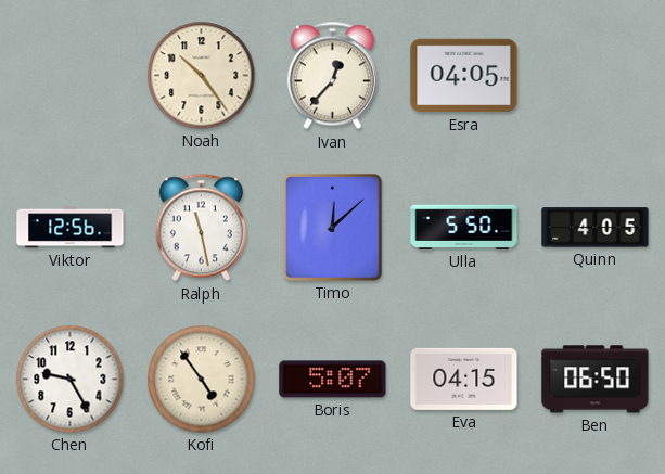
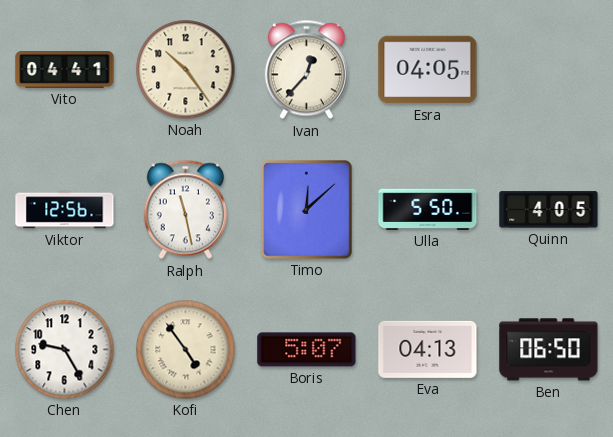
Vito: none -> 04:41
Eva: 04:15 -> 04:13
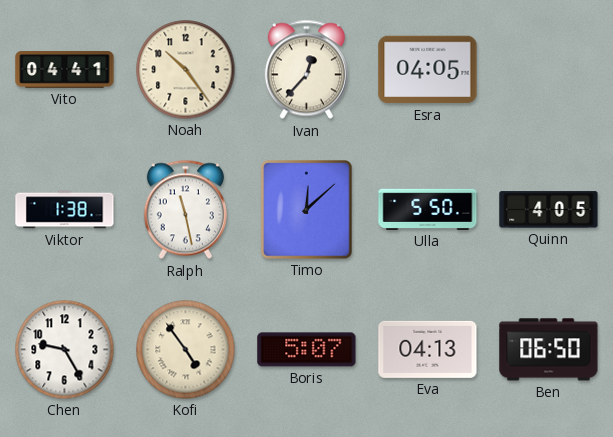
Viktor: 12:56 -> 1:38
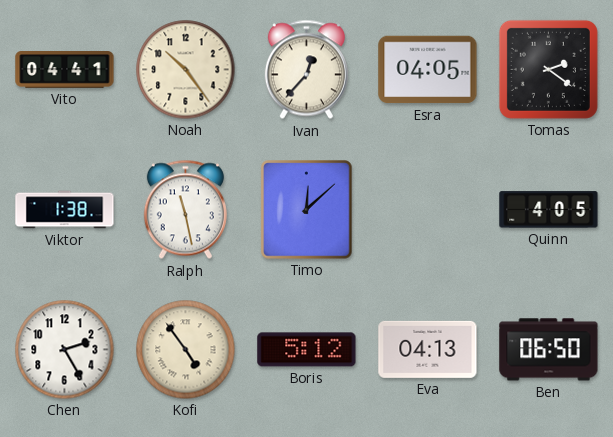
Tomas: none -> 2:21
Ulla: 5:50 -> none
Chen: 9:25 -> 2:25
Boris: 5:07 -> 5:12
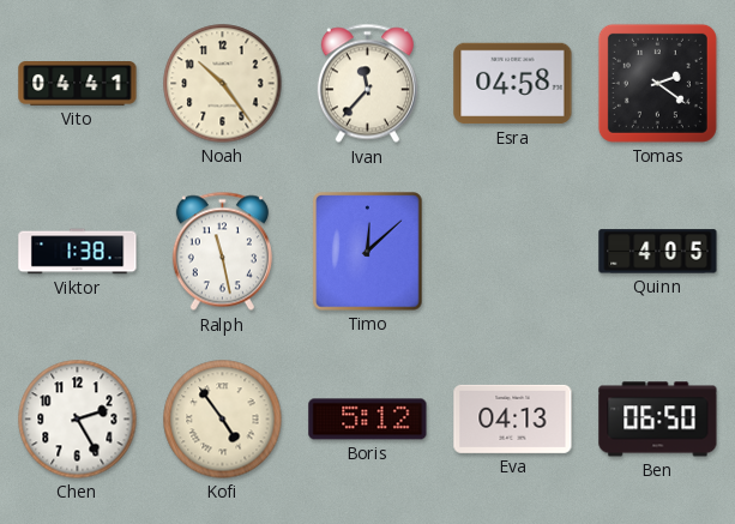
Ivan: 12:37 -> 11:37
Esra: 04:05 -> 04:58
